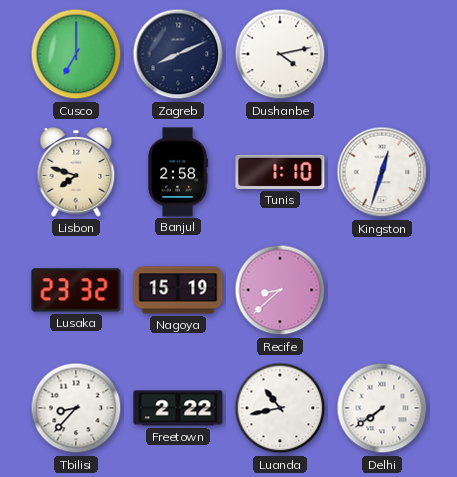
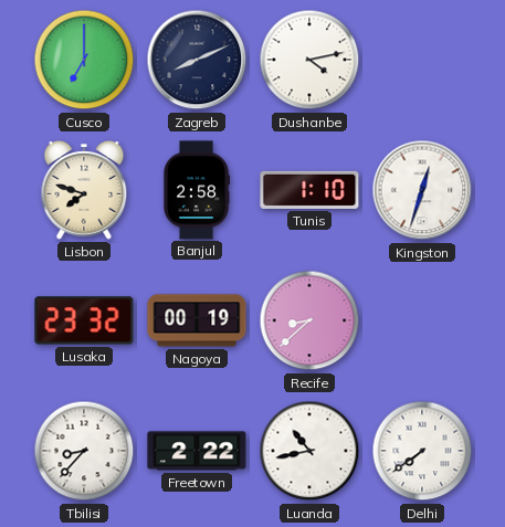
Nagoya: 15:19 -> 00:19
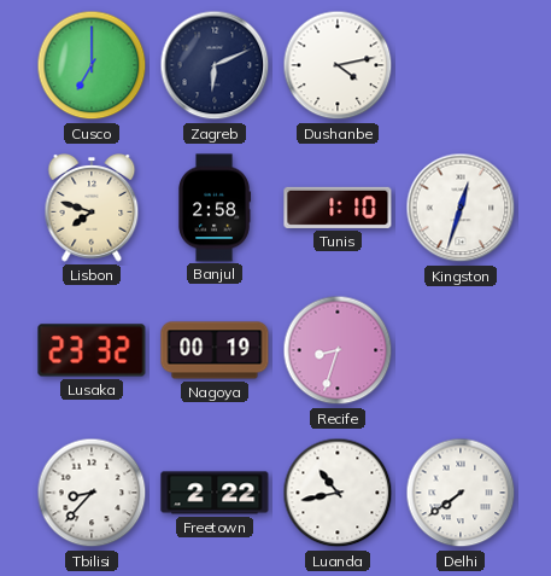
Zagreb: 8:11 -> 6:11
Recife: 8:38 -> 8:33
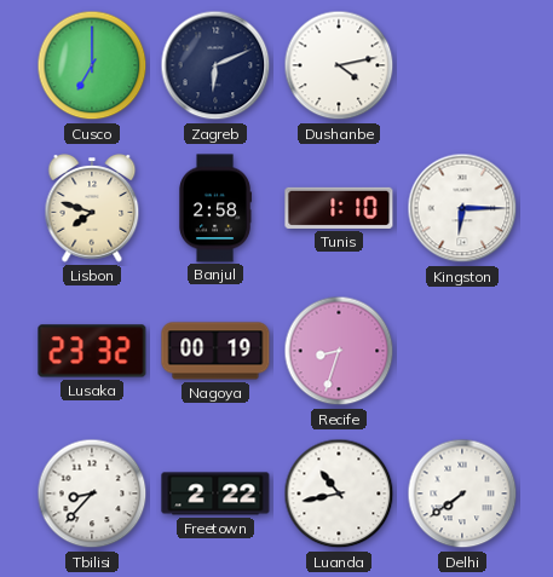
Kingston: 12:33 -> 6:15
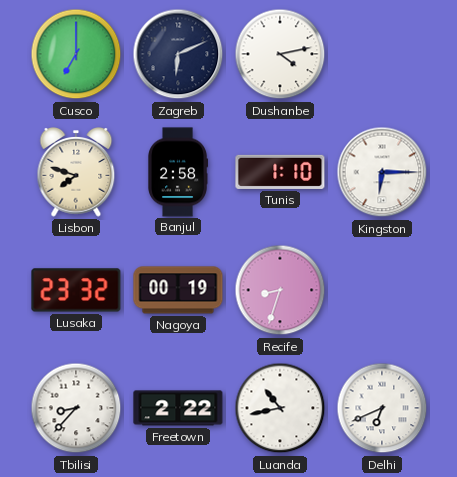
Delhi: 7:39 -> 6:41
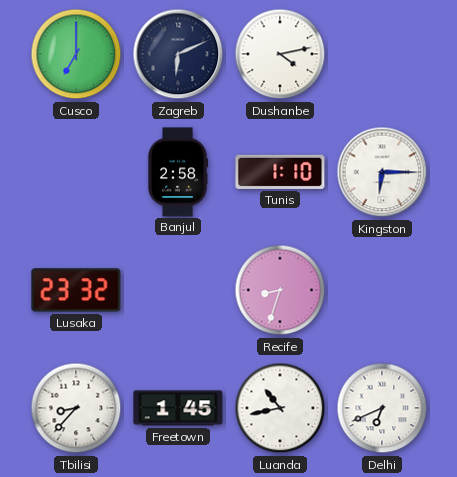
Lisbon: 7:48 -> none
Nagoya: 00:19 -> none
Freetown: 2:22 -> 1:45
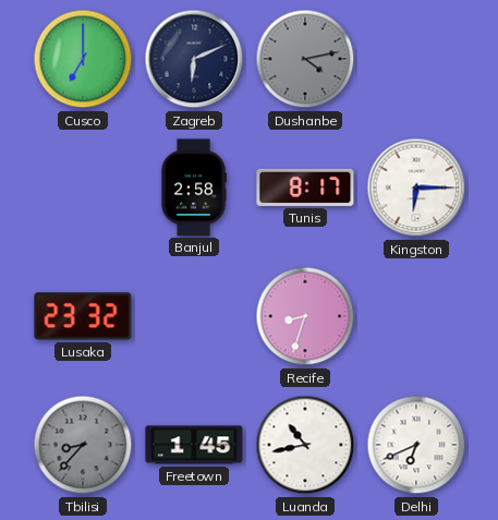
Dushanbe dial: white -> grey
Tunis: 1:10 -> 8:17
Tbilisi dial: white -> grey
